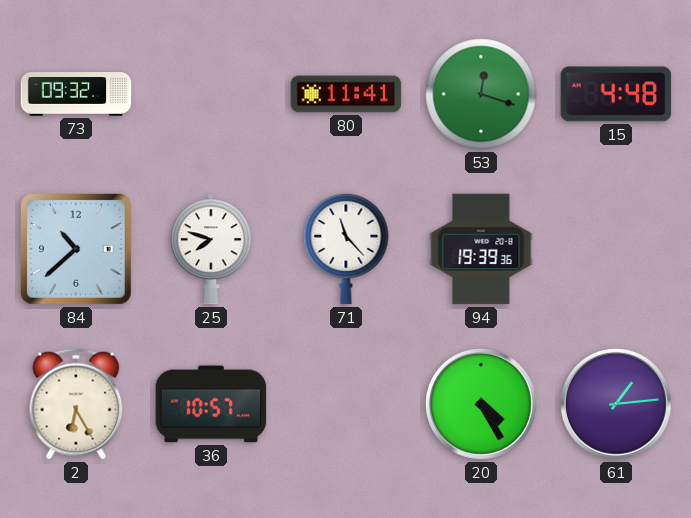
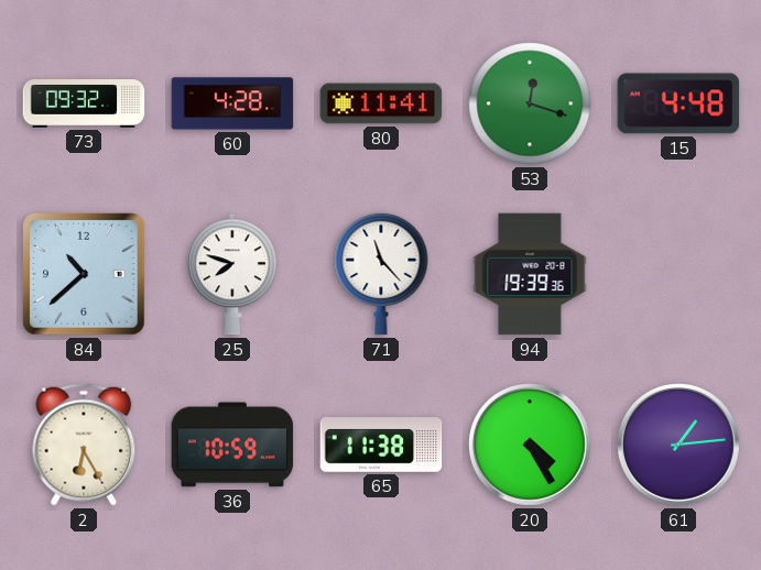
60: none -> 4:28
36: 10:57 -> 10:59
65: none -> 11:38
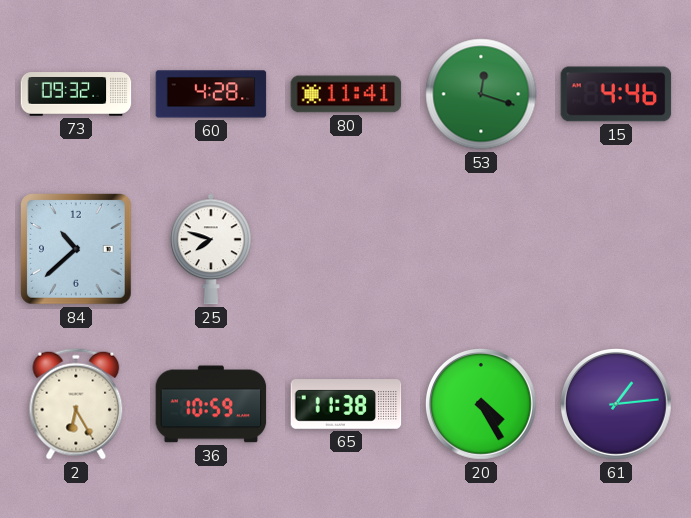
15: 4:48 -> 4:46
71: 11:23 -> none
94: 19:39 -> none
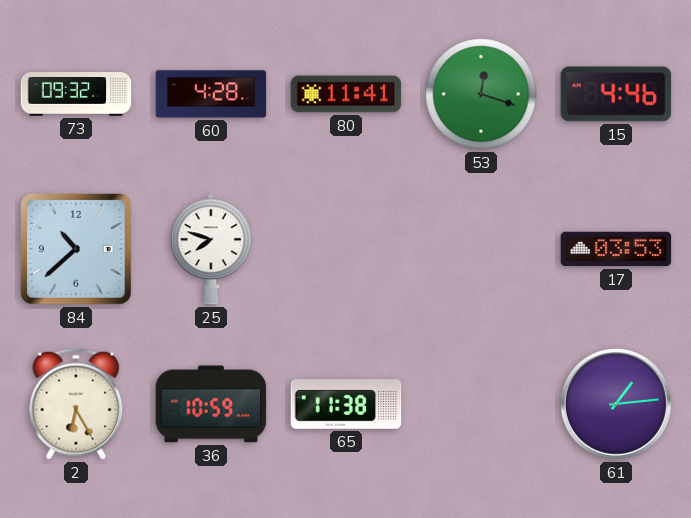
17: none -> 03:53
20: 4:25 -> none
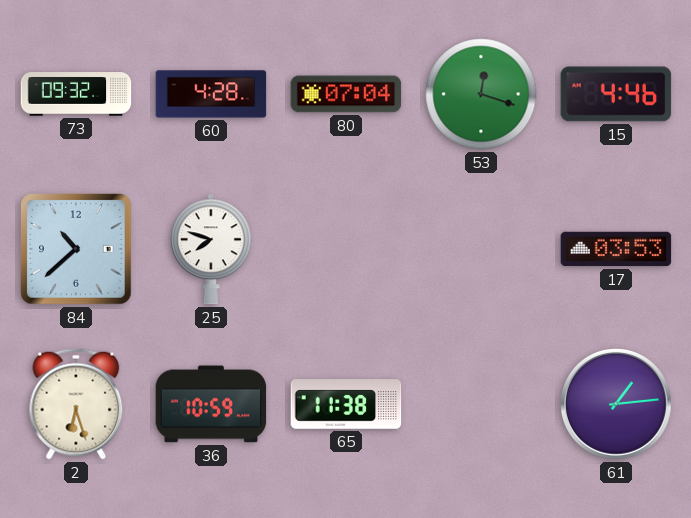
80: 11:41 -> 07:04
2: 6:25 -> 6:27
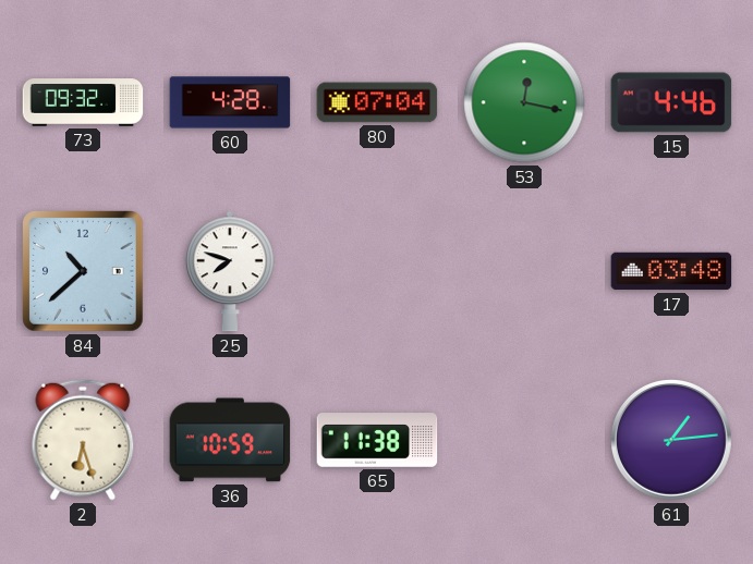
53: 12:18 -> 12:17
17: 03:53 -> 03:48
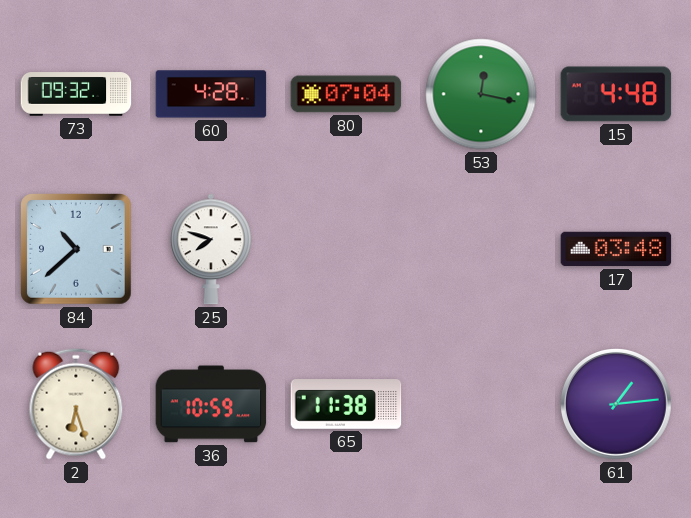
15: 4:46 -> 4:48
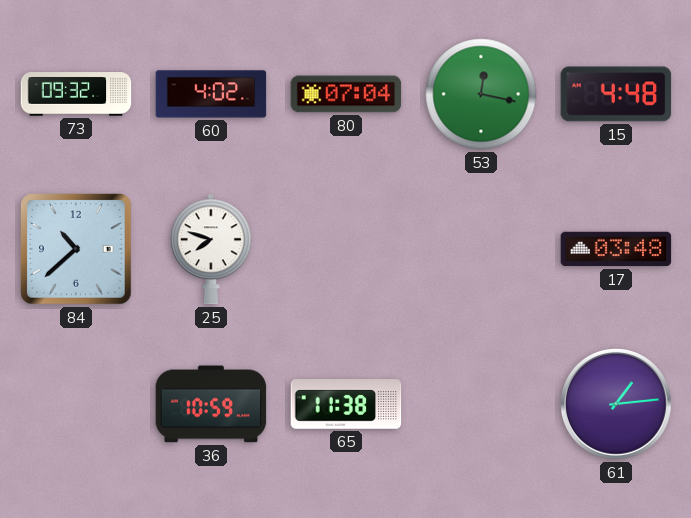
60: 4:28 -> 4:02
2: 6:27 -> none
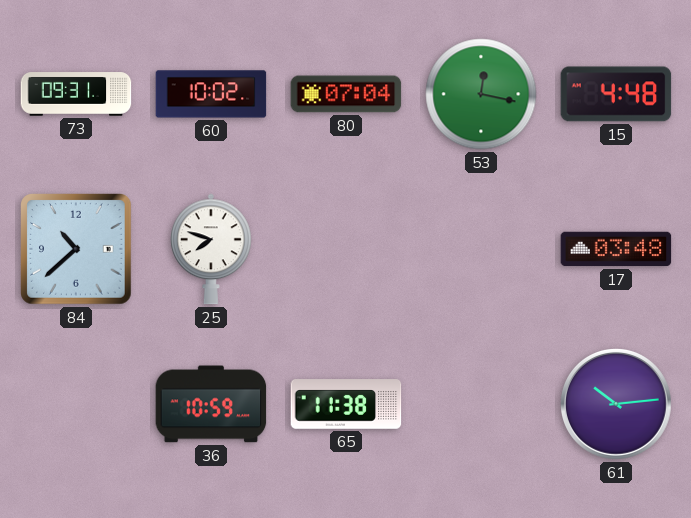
73: 09:32 -> 09:31
60: 4:02 -> 10:02
61: 1:14 -> 10:14
